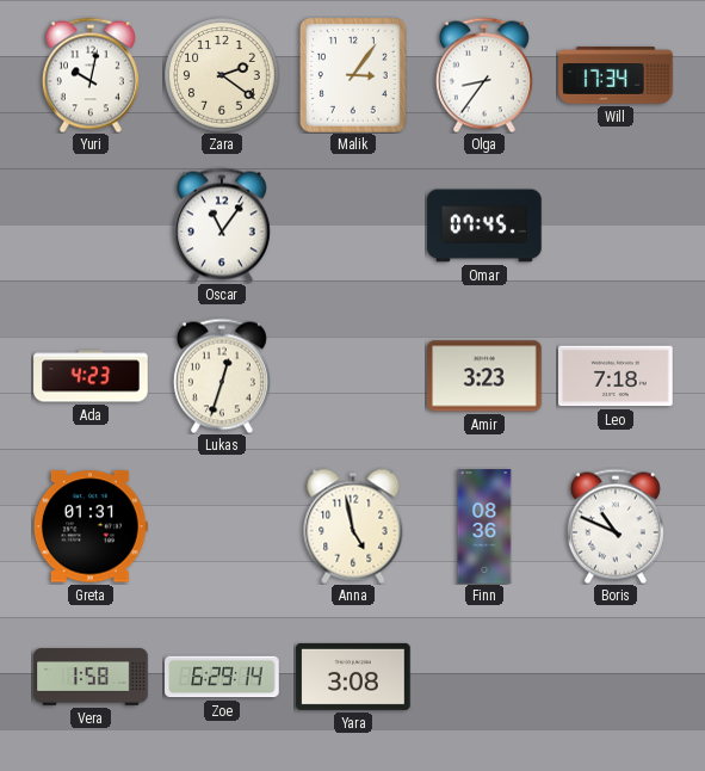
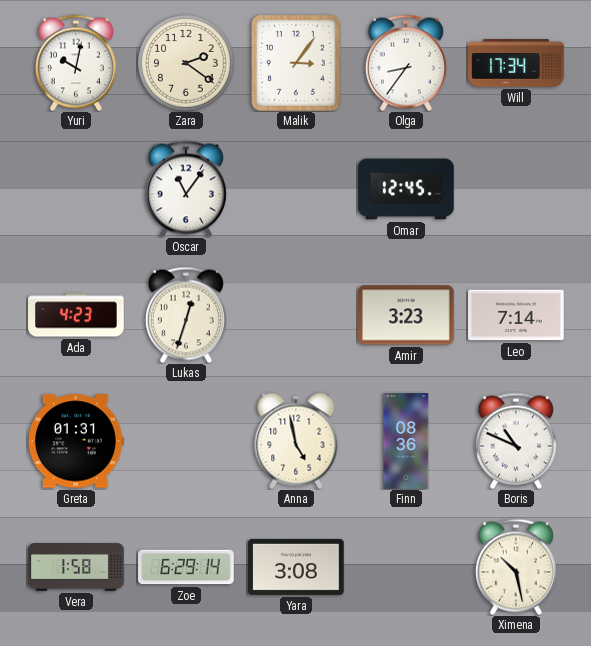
Omar: 07:45 -> 12:45
Leo: 7:18 -> 7:14
Ximena: none -> 10:28
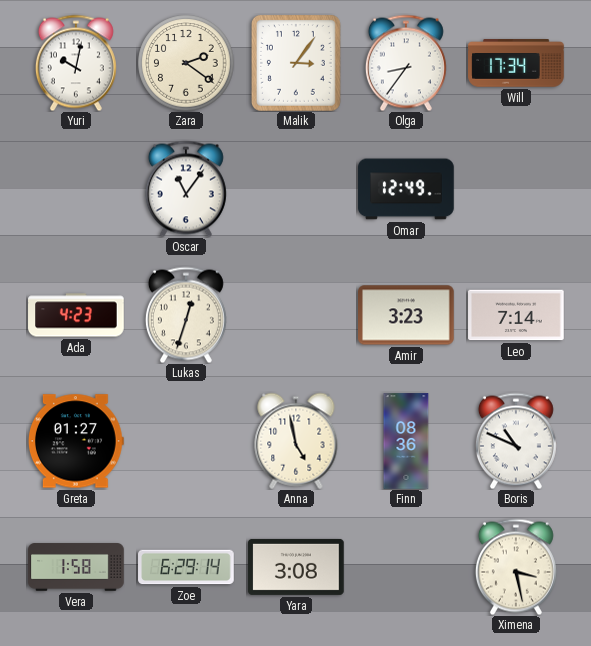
Omar: 12:45 -> 12:49
Greta: 01:31 -> 01:27
Ximena: 10:28 -> 3:28
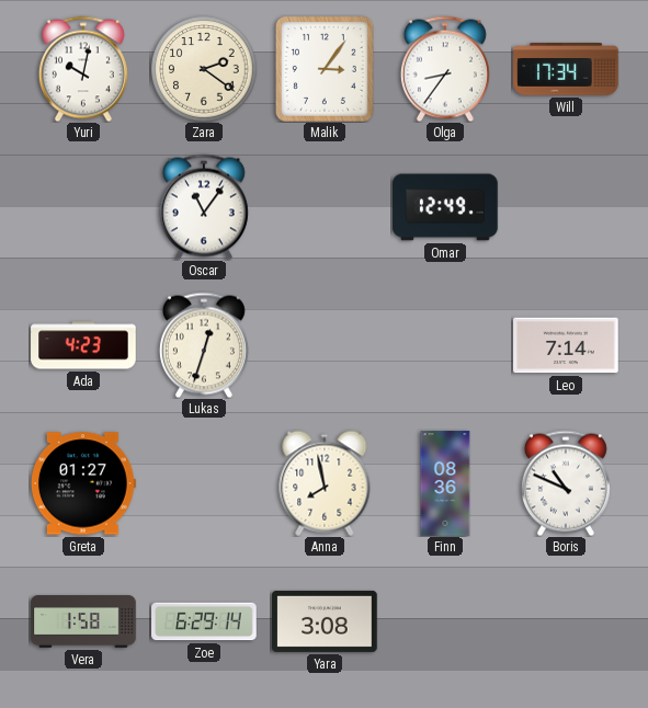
Amir: 3:23 -> none
Anna: 4:58 -> 7:58
Ximena: 3:28 -> none
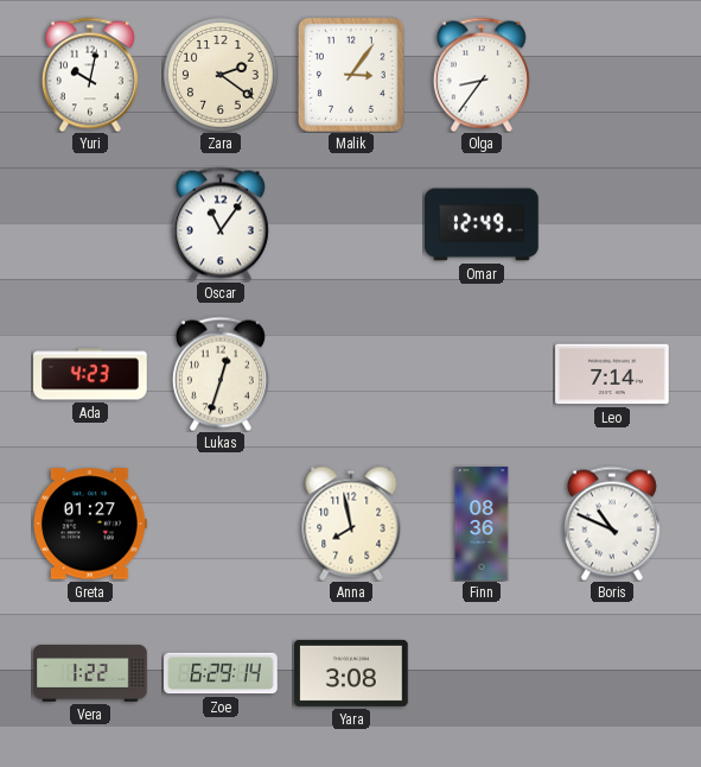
Will: 17:34 -> none
Vera: 1:58 -> 1:22
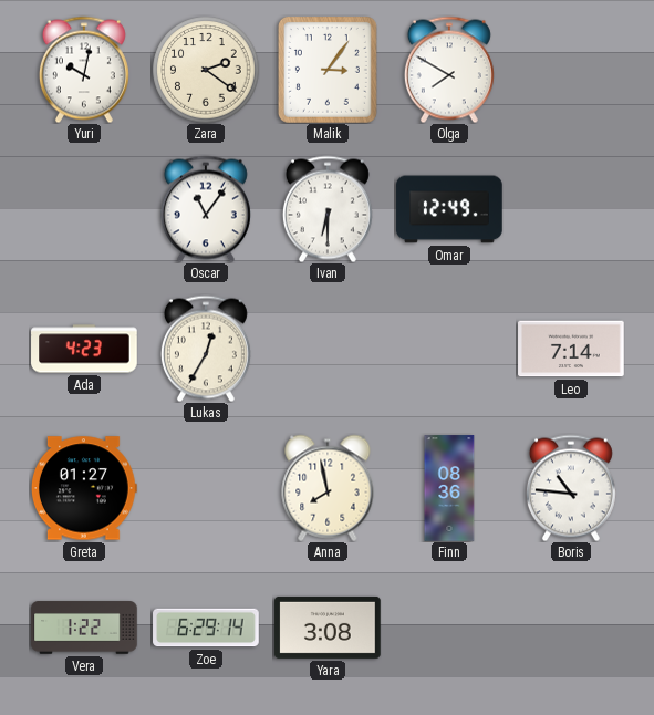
Olga: 8:36 -> 7:50
Ivan: none -> 6:30
Lukas: 12:33 -> 12:35
Boris: 10:49 -> 10:46
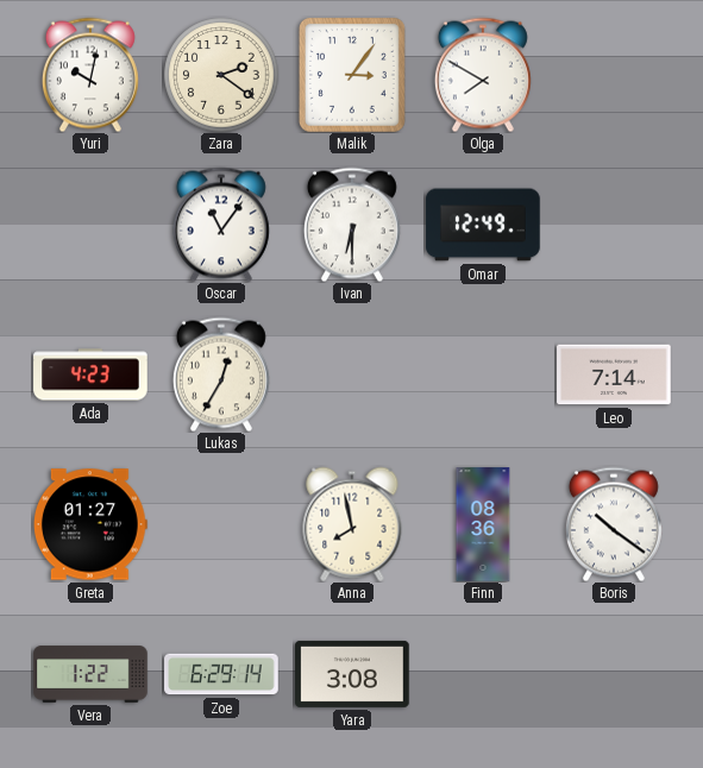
Boris: 10:46 -> 10:21
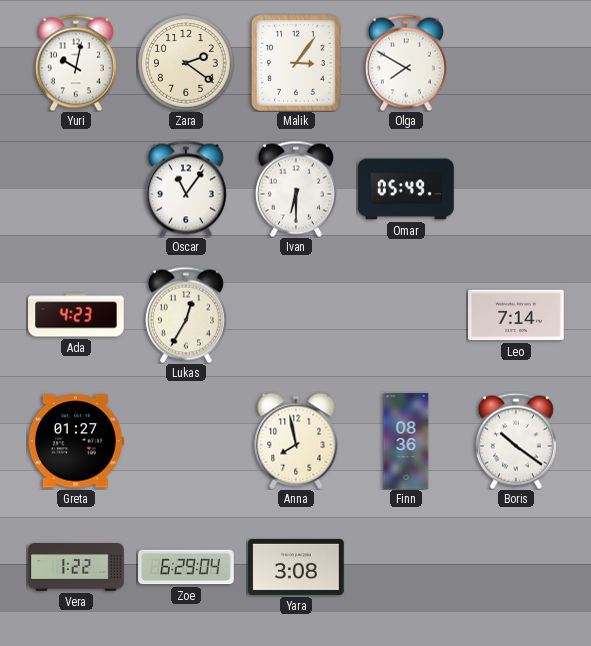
Omar: 12:49 -> 05:49
Zoe: 6:29:14 -> 6:29:04
